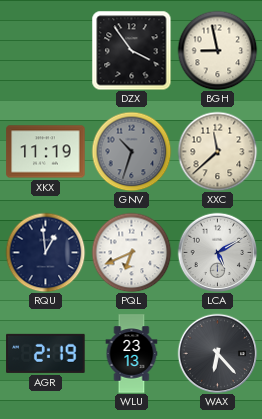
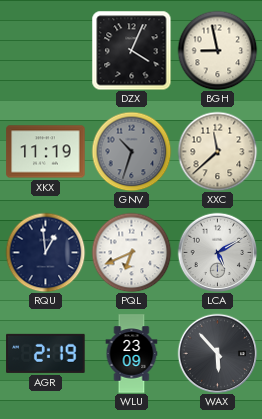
DZX: 3:54 -> 4:04
WLU: 23:13 -> 23:09
WAX: 6:23 -> 5:53
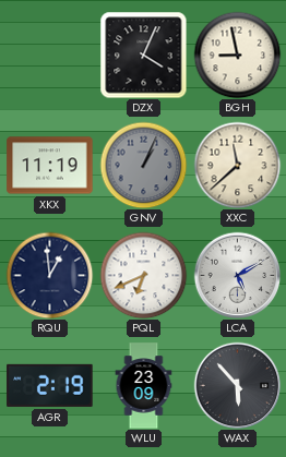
GNV: 10:33 -> 1:04
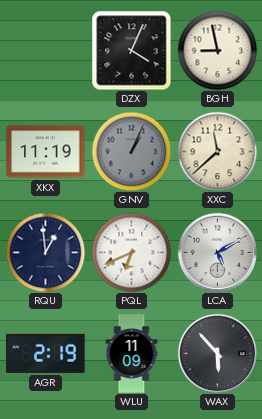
WLU: 23:09 -> 11:09
